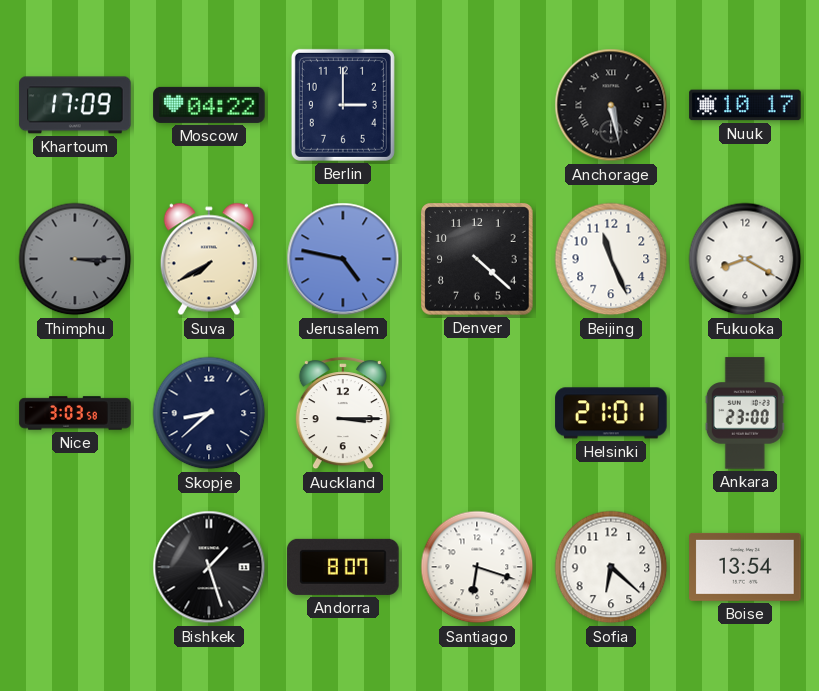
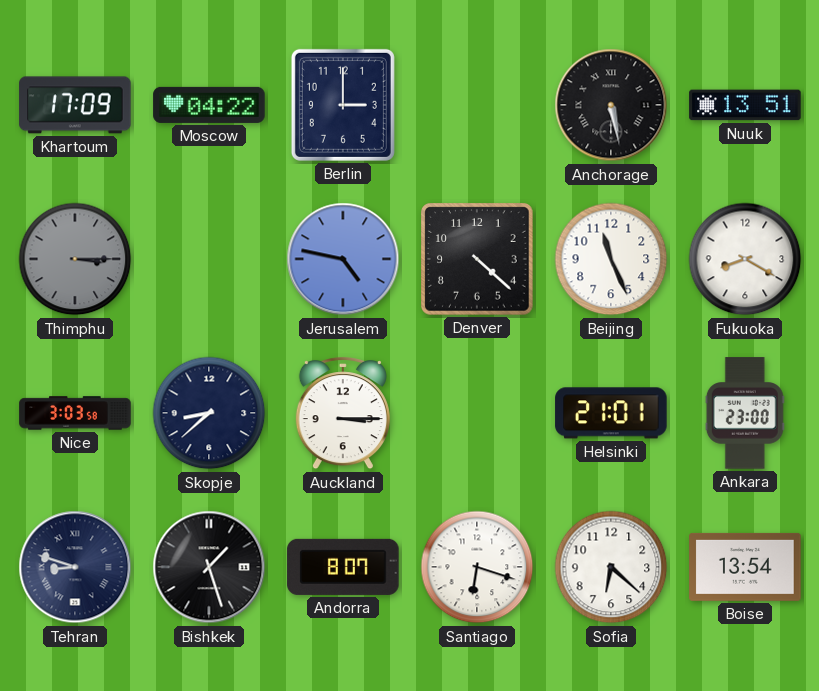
Nuuk: 10:17 -> 13:51
Suva: 7:40 -> none
Tehran: none -> 8:48
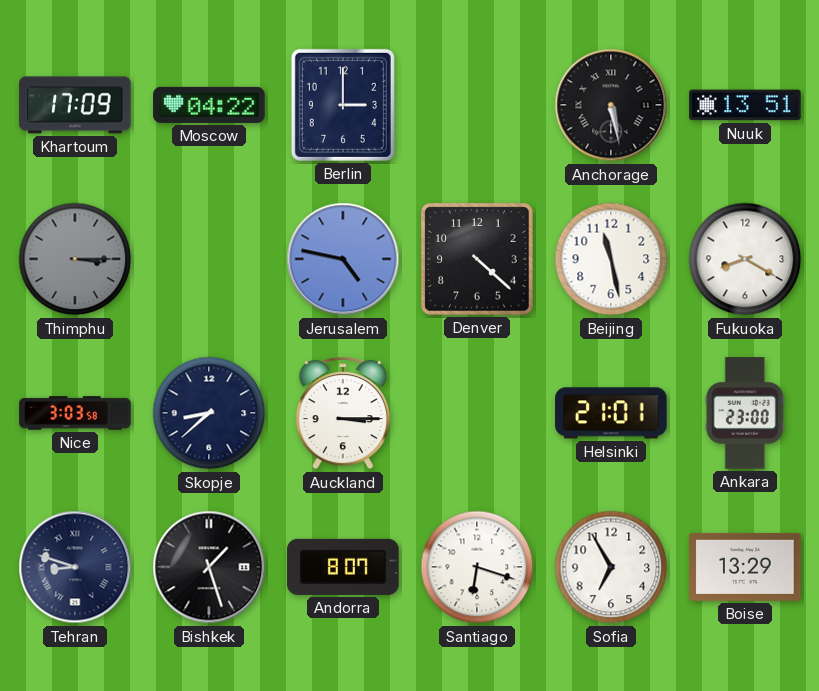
Beijing: 11:26 -> 11:28
Sofia: 6:22 -> 6:55
Boise: 13:54 -> 13:29
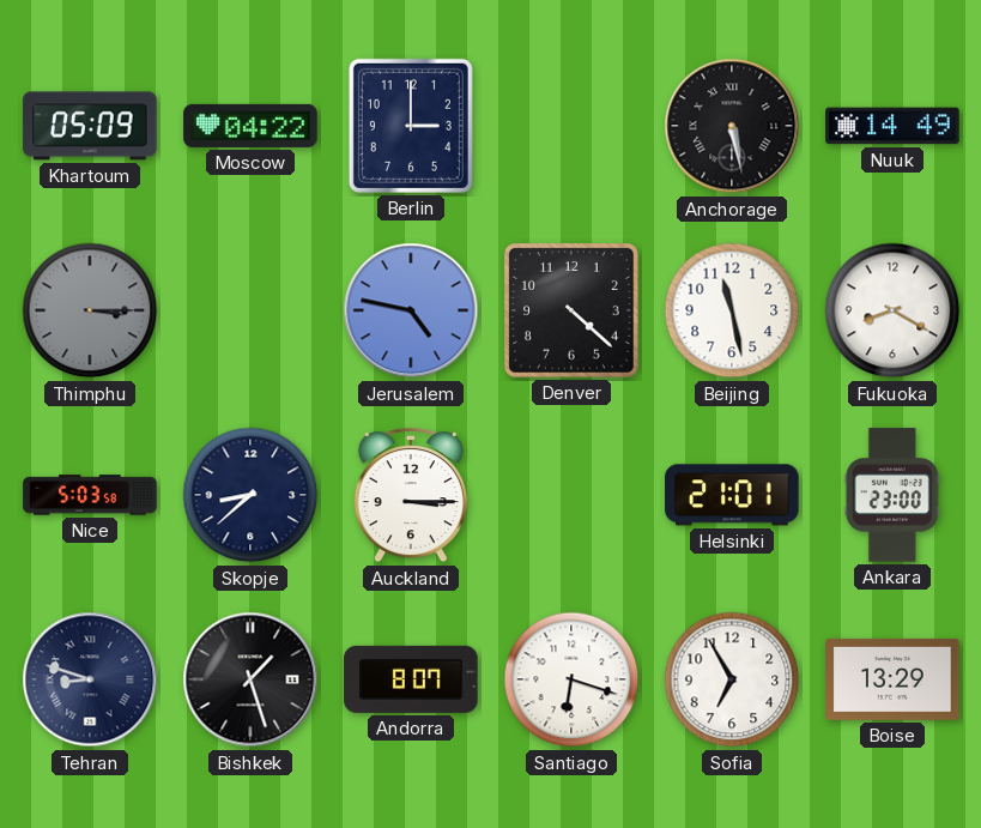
Khartoum: 17:09 -> 05:09
Nuuk: 13:51 -> 14:49
Nice: 3:03 -> 5:03
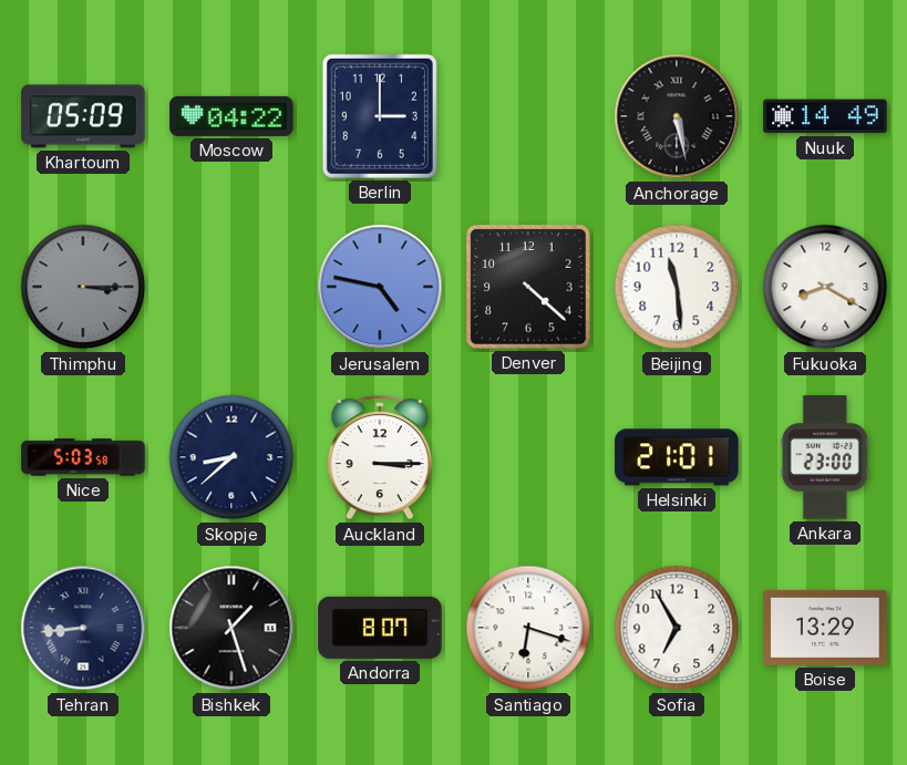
Beijing: 11:28 -> 11:29
Tehran: 8:48 -> 8:44
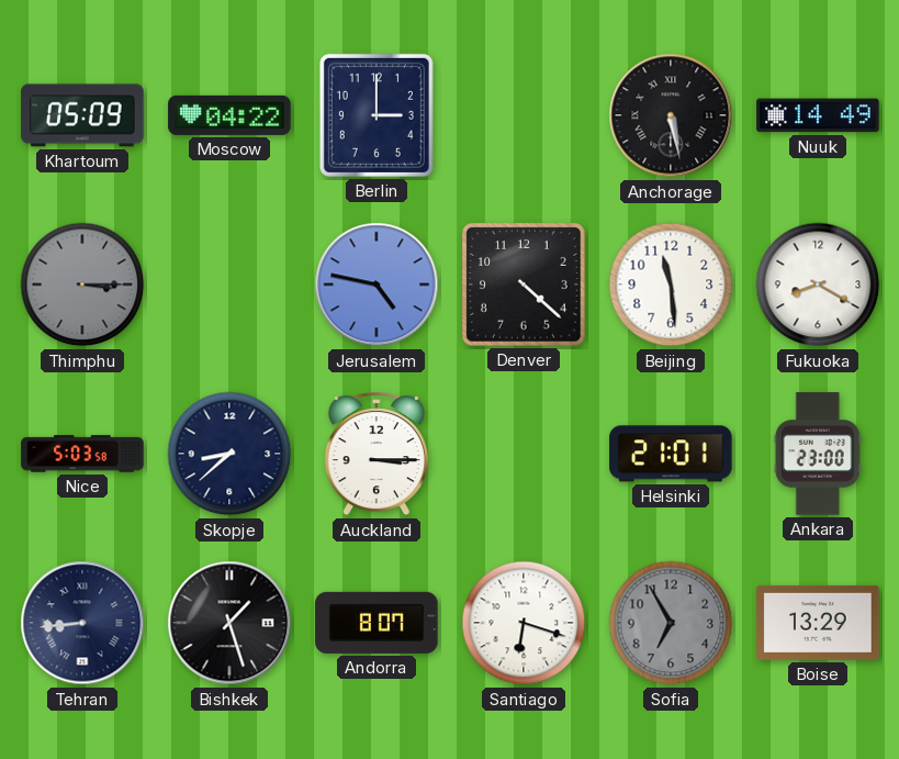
Sofia dial: white -> grey
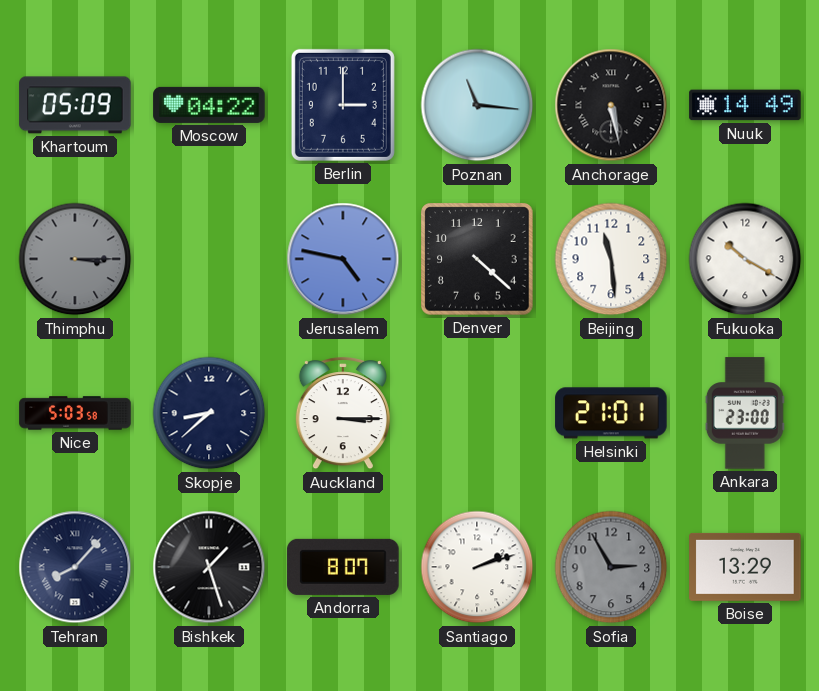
Poznan: none -> 11:16
Fukuoka: 8:20 -> 10:20
Tehran: 8:44 -> 8:07
Santiago: 6:18 -> 2:12
Sofia: 6:55 -> 2:55
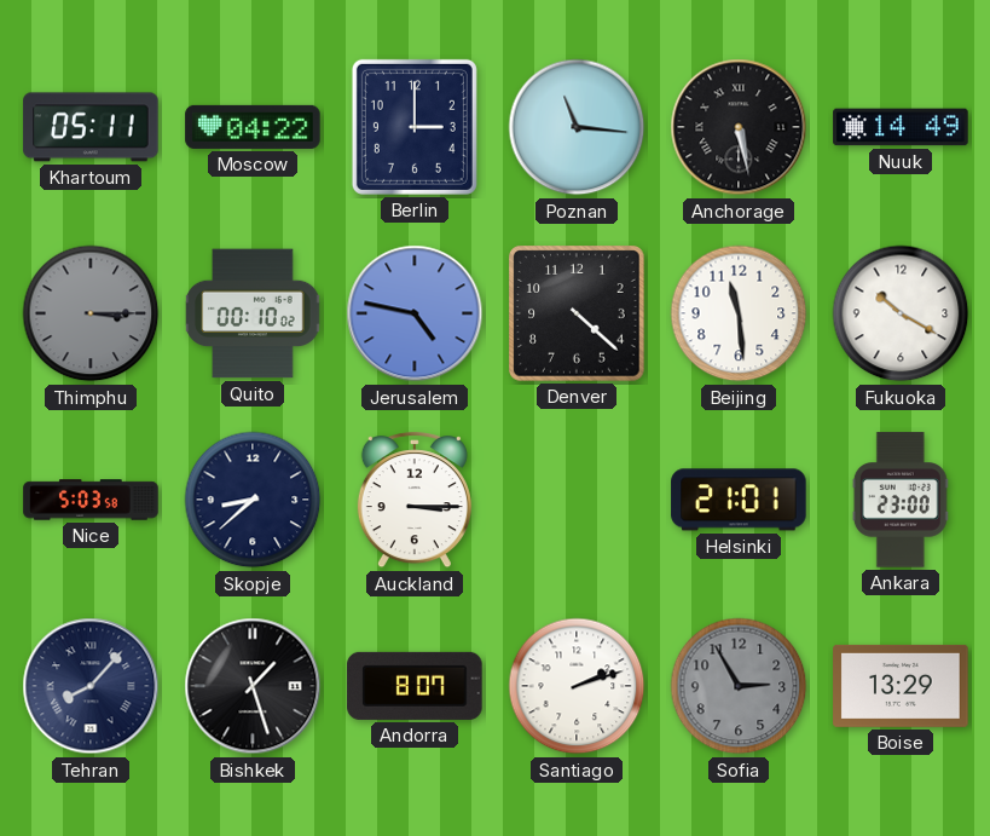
Khartoum: 05:09 -> 05:11
Quito: none -> 00:10
